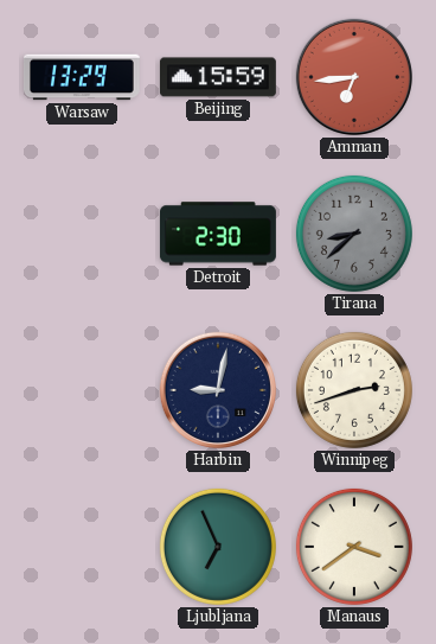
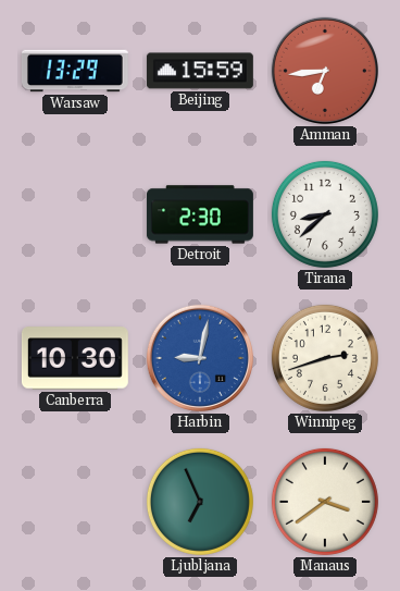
Tirana dial: grey -> white
Canberra: none -> 10:30
Harbin dial: navy -> blue
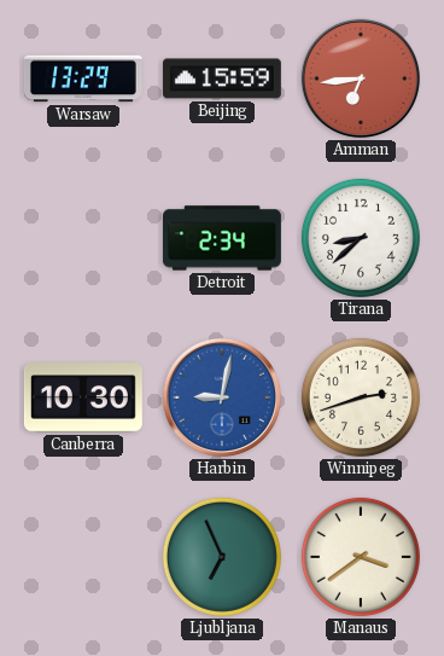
Detroit: 2:30 -> 2:34
